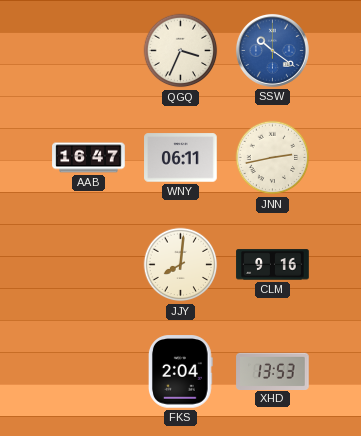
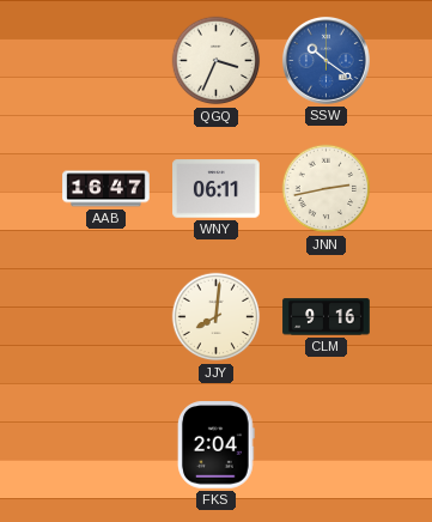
XHD: 13:53 -> none
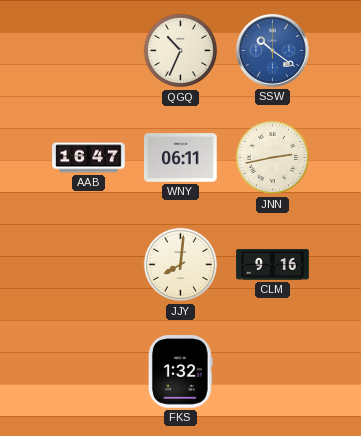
QGQ: 3:34 -> 10:34
FKS: 2:04 -> 1:32
